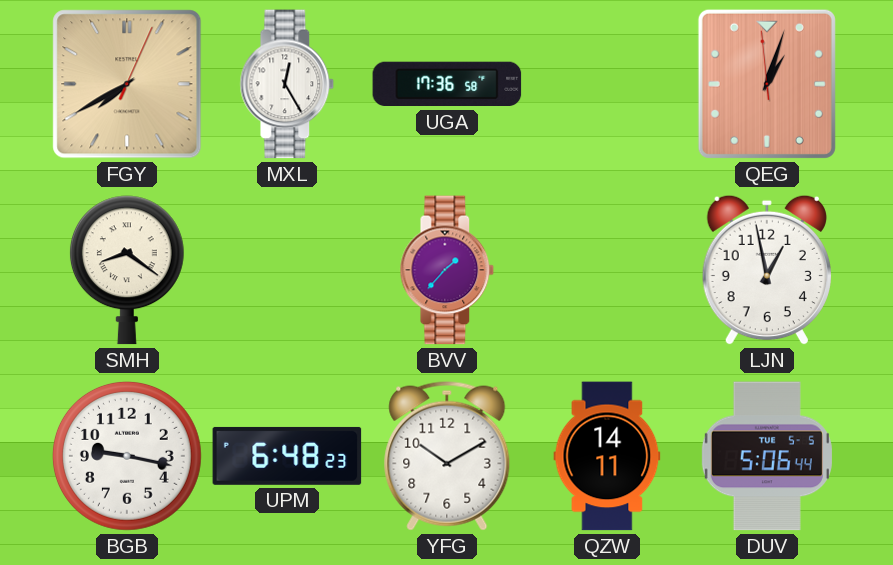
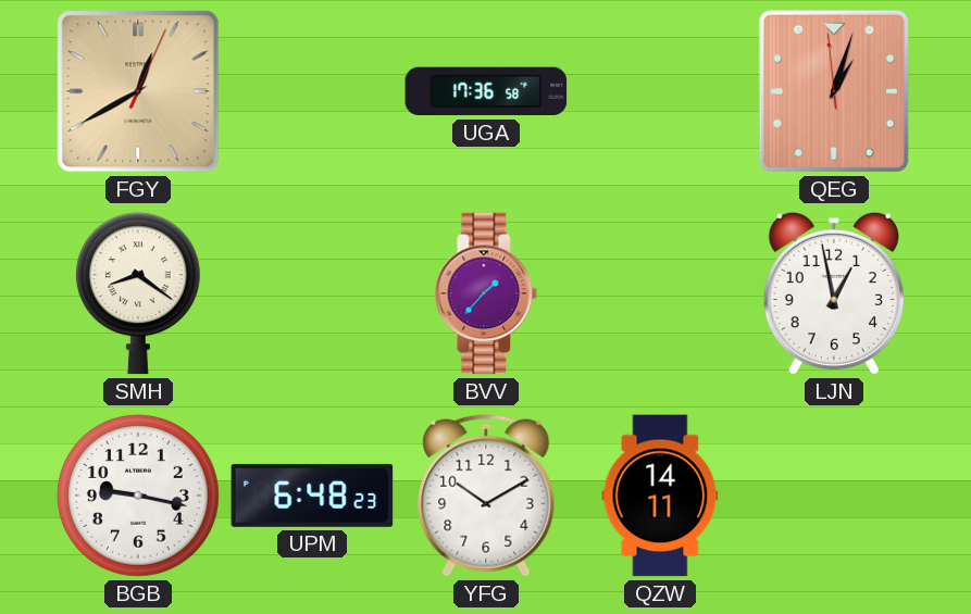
FGY: 7:40 -> 12:40
MXL: 12:25 -> none
DUV: 5:06 -> none
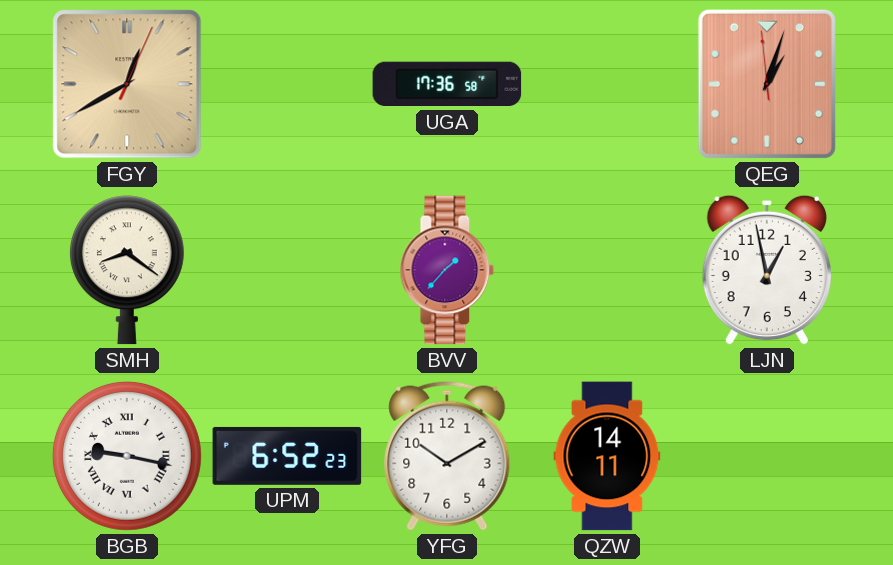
BGB numerals: Arabic -> Roman
UPM: 6:48 -> 6:52
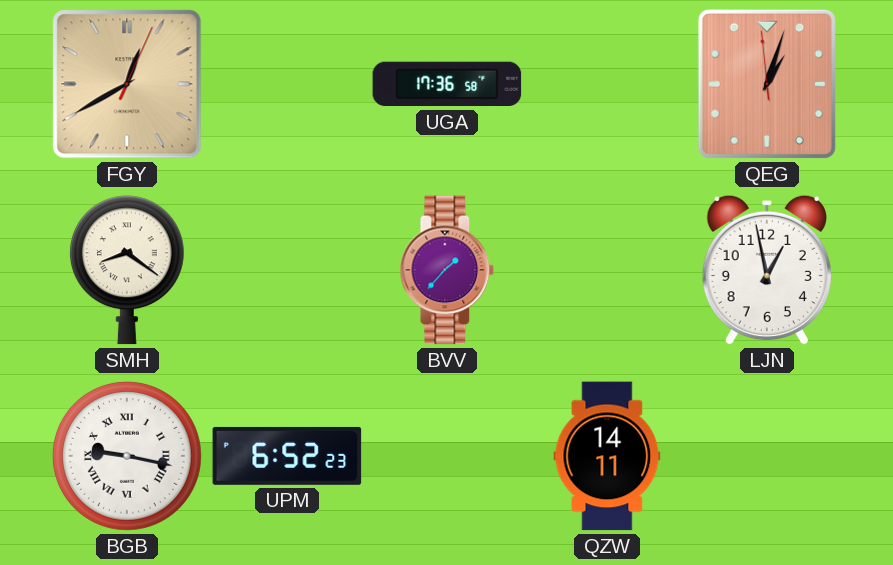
YFG: 10:10 -> none
